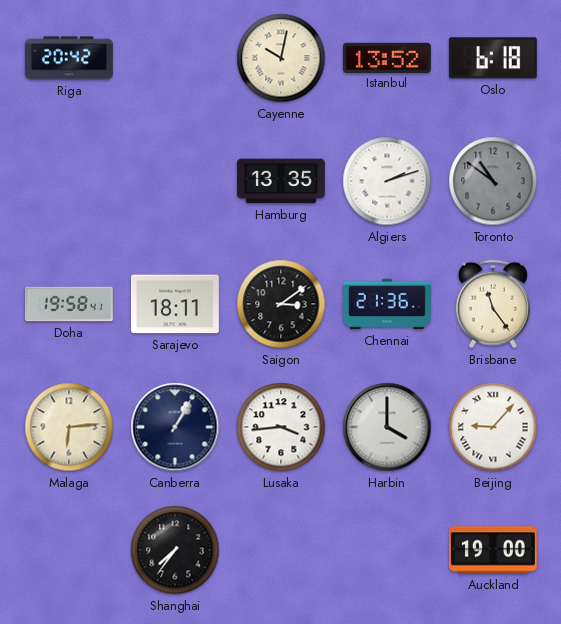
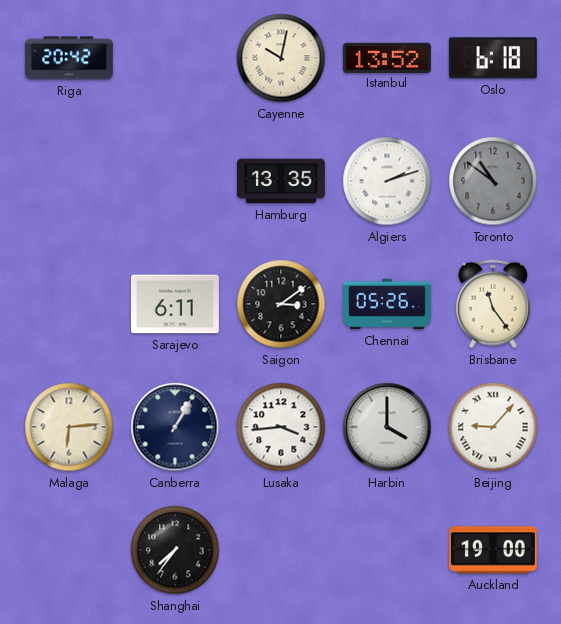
Doha: 19:58 -> none
Sarajevo: 18:11 -> 6:11
Chennai: 21:36 -> 05:26
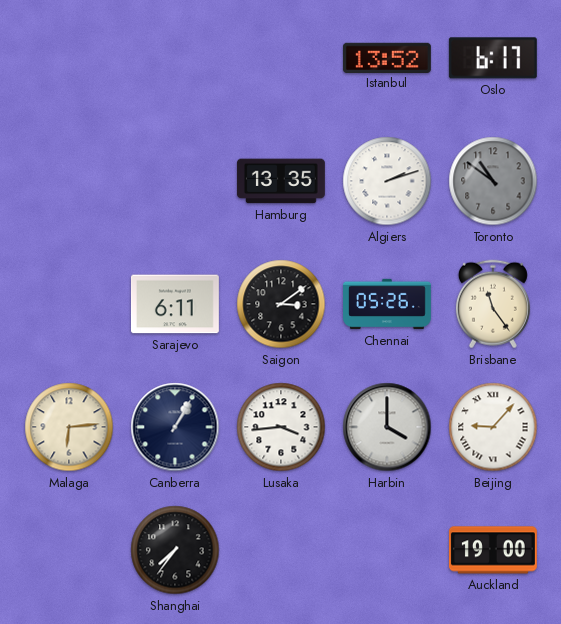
Riga: 20:42 -> none
Cayenne: 10:02 -> none
Oslo: 6:18 -> 6:17
